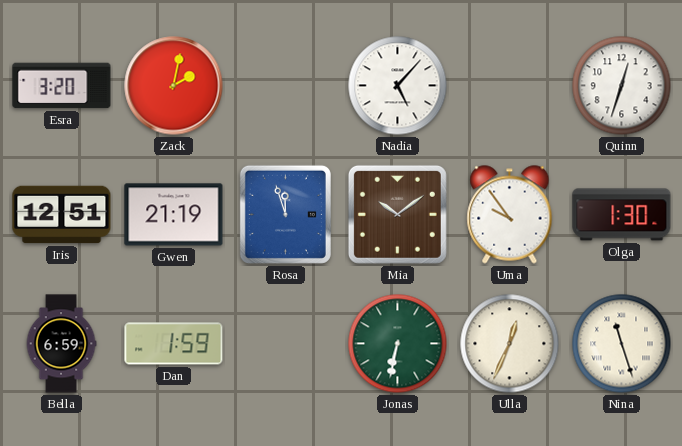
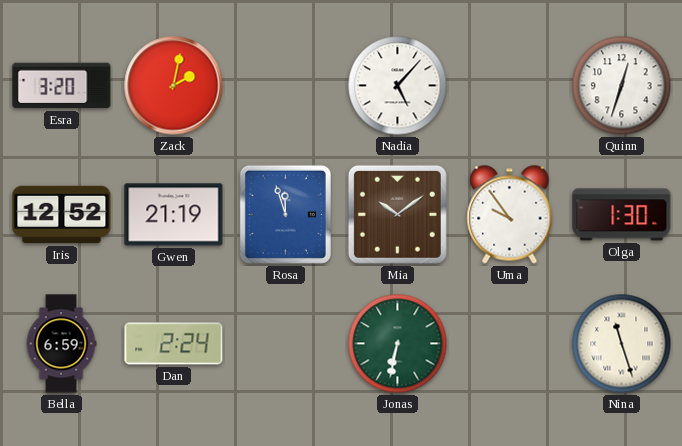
Iris: 12:51 -> 12:52
Dan: 1:59 -> 2:24
Ulla: 12:34 -> none
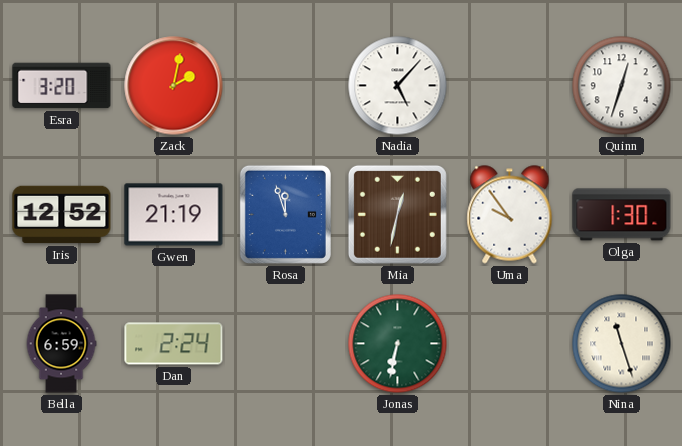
Mia: 10:09 -> 12:32
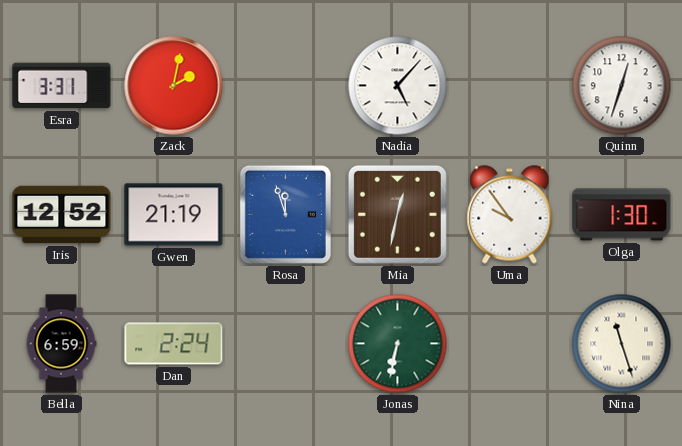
Esra: 3:20 -> 3:31
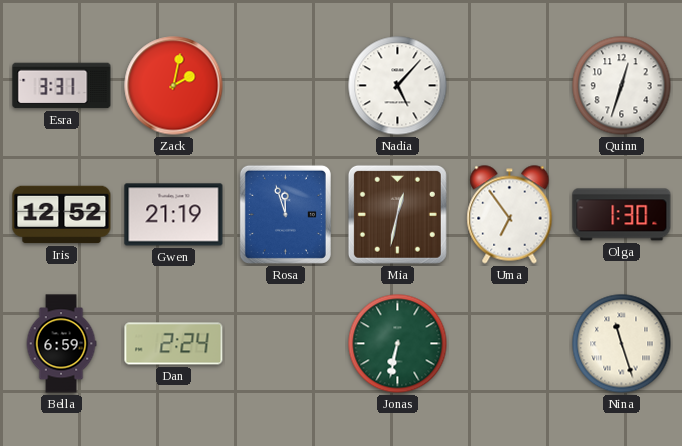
Uma: 9:54 -> 6:54
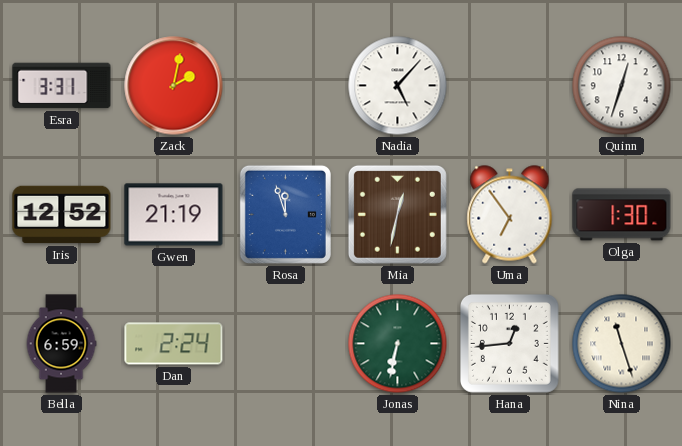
Hana: none -> 12:44
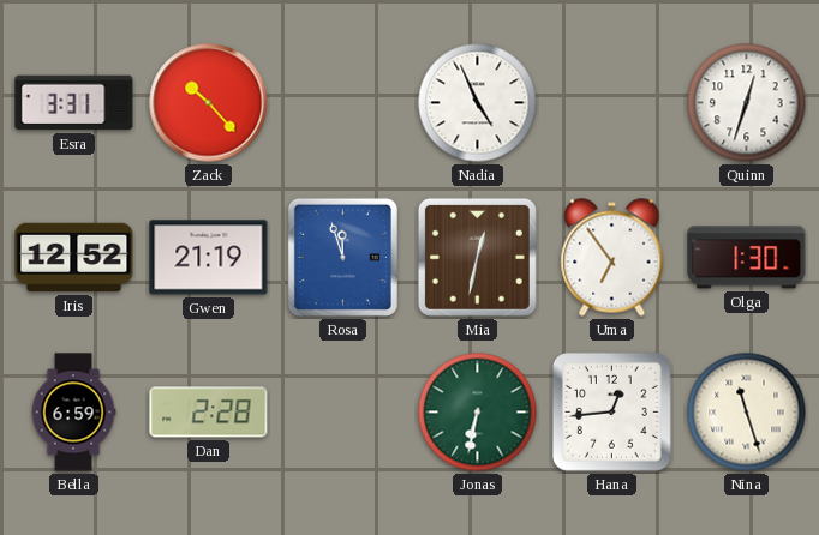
Zack: 2:02 -> 10:23
Nadia: 5:07 -> 4:56
Dan: 2:24 -> 2:28
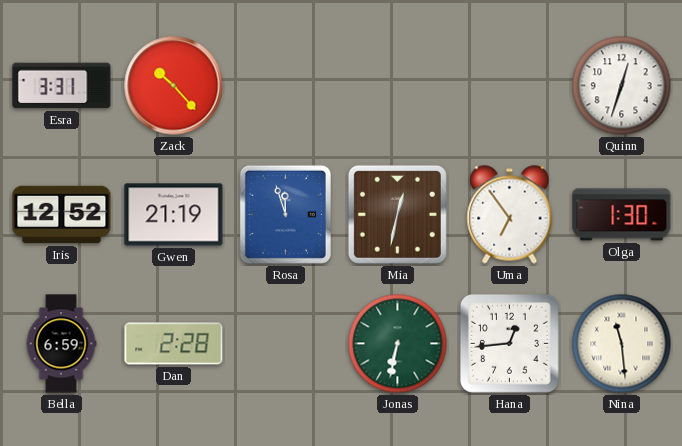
Nadia: 4:56 -> none
Nina: 11:27 -> 11:29
